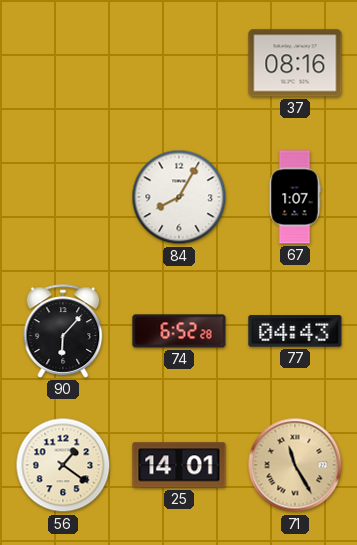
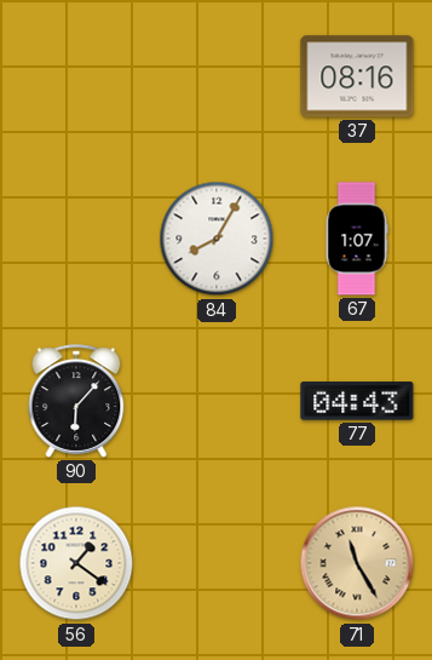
74: 6:52 -> none
25: 14:01 -> none
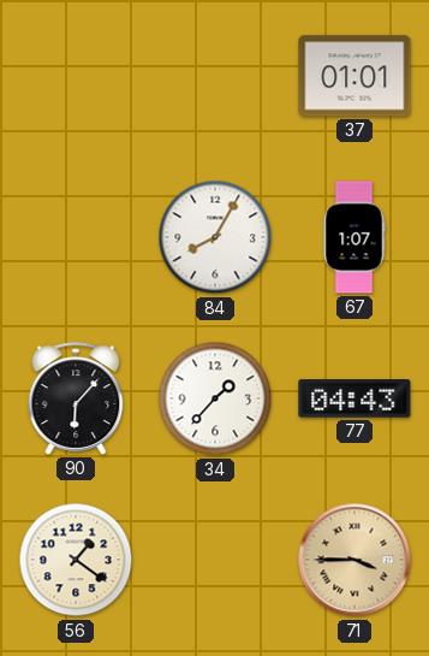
37: 08:16 -> 01:01
34: none -> 1:37
71: 11:25 -> 3:45
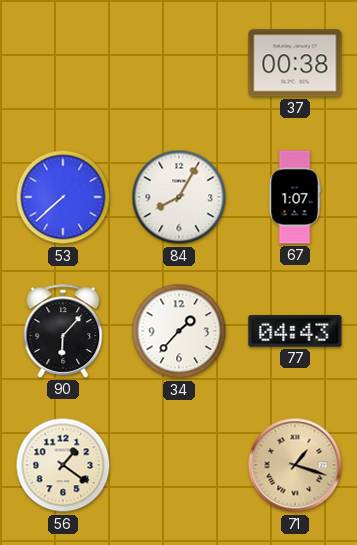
37: 01:01 -> 00:38
53: none -> 7:38
71: 3:45 -> 1:18
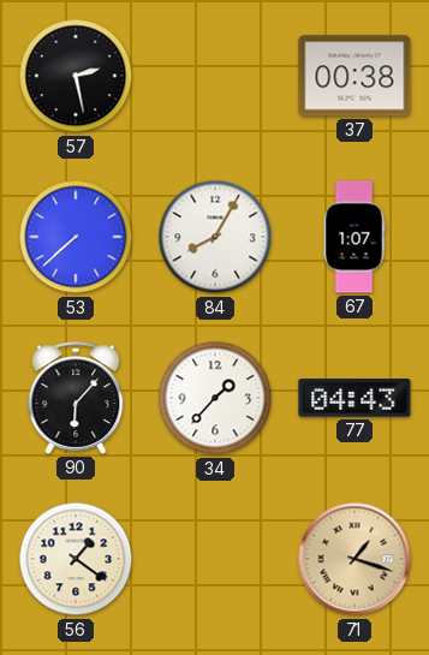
57: none -> 2:28
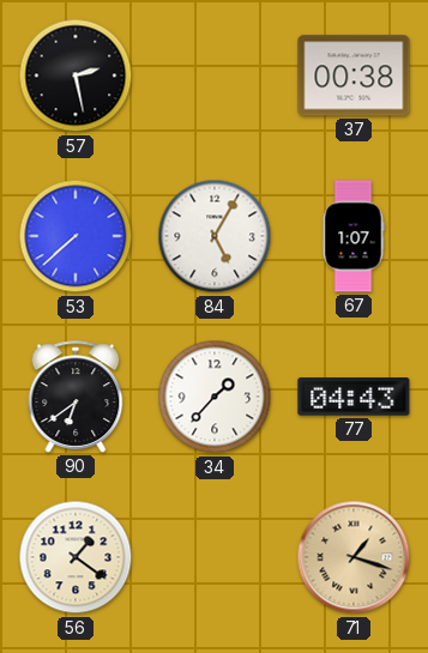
84: 8:05 -> 5:05
90: 6:07 -> 6:39
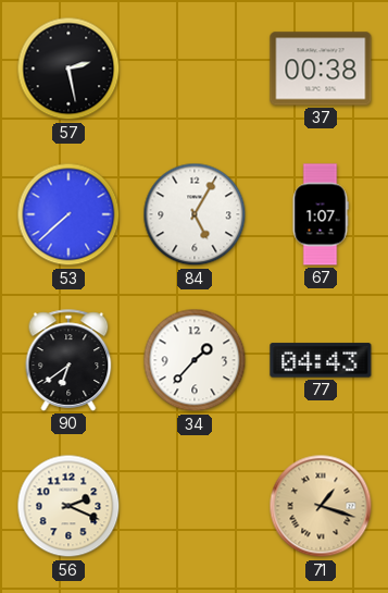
56: 1:21 -> 2:19
